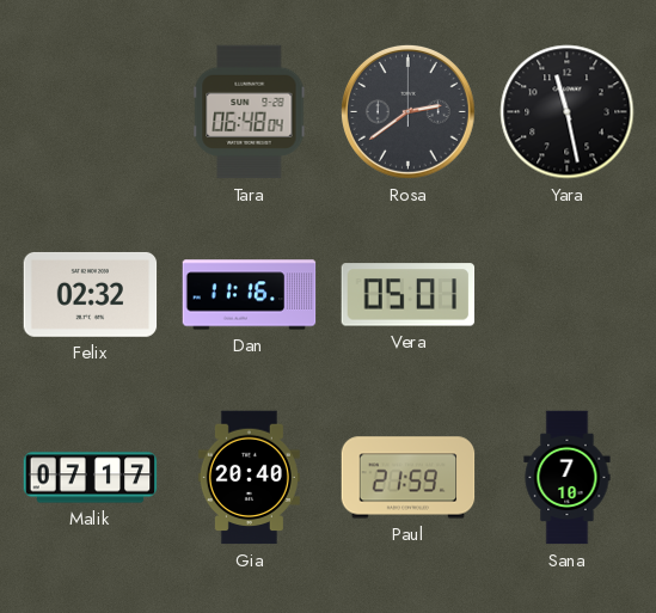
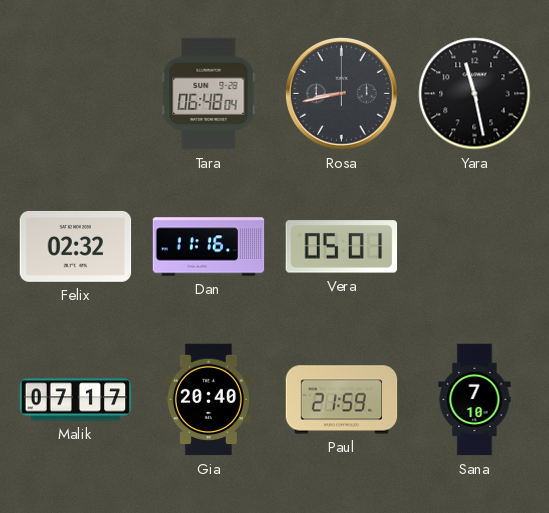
Rosa: 2:39 -> 8:43
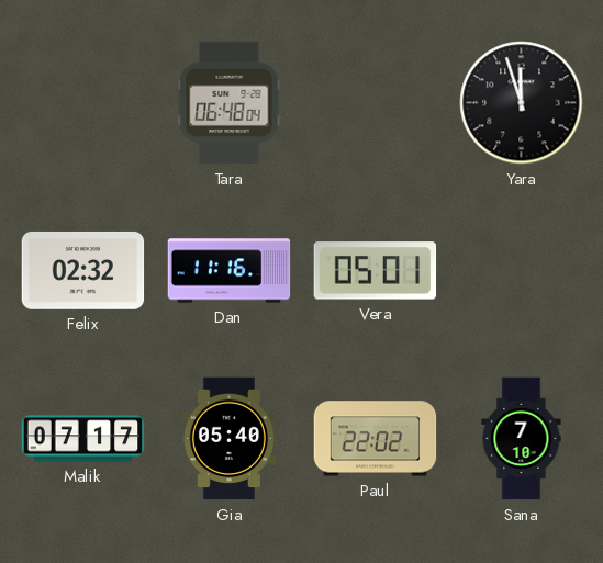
Rosa: 8:43 -> none
Yara: 11:28 -> 11:57
Gia: 20:40 -> 05:40
Paul: 21:59 -> 22:02
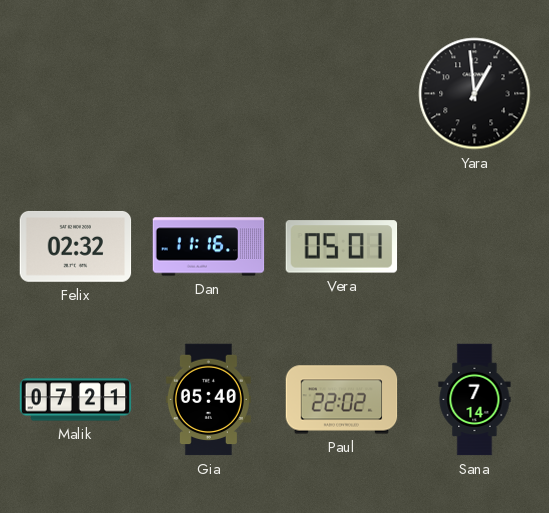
Tara: 06:48 -> none
Yara: 11:57 -> 12:59
Malik: 07:17 -> 07:21
Sana: 7:10 -> 7:14
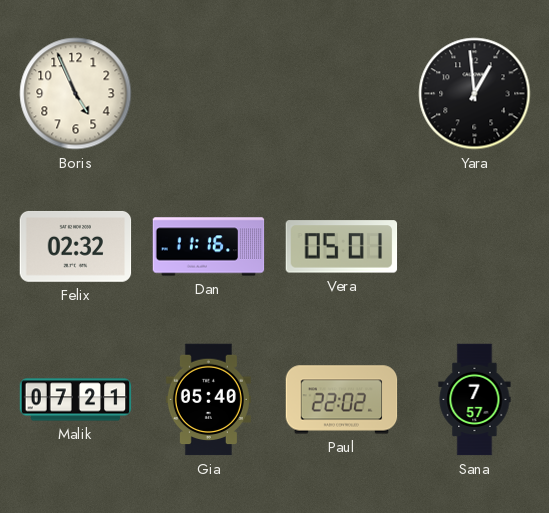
Boris: none -> 4:56
Sana: 7:14 -> 7:57
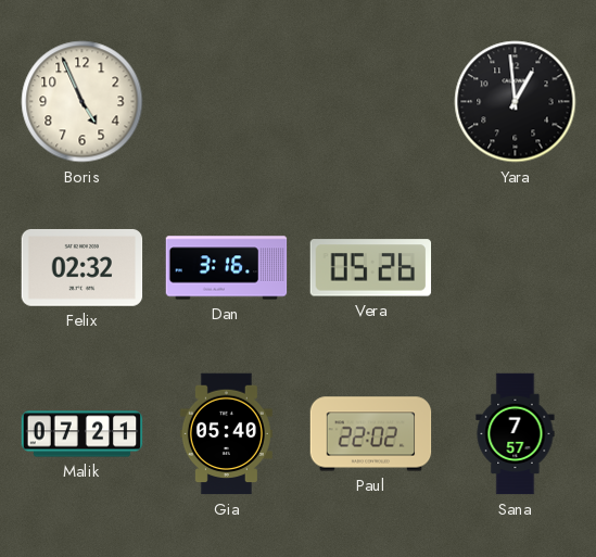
Dan: 11:16 -> 3:16
Vera: 05:01 -> 05:26
